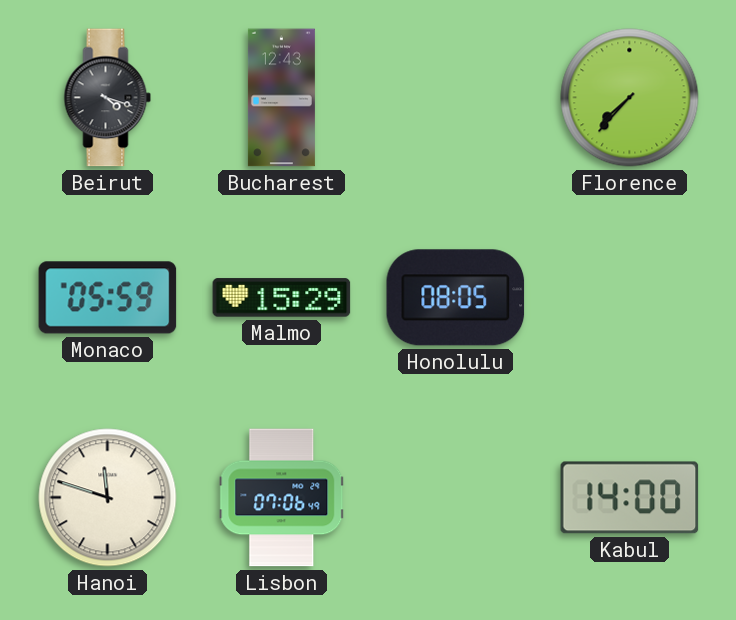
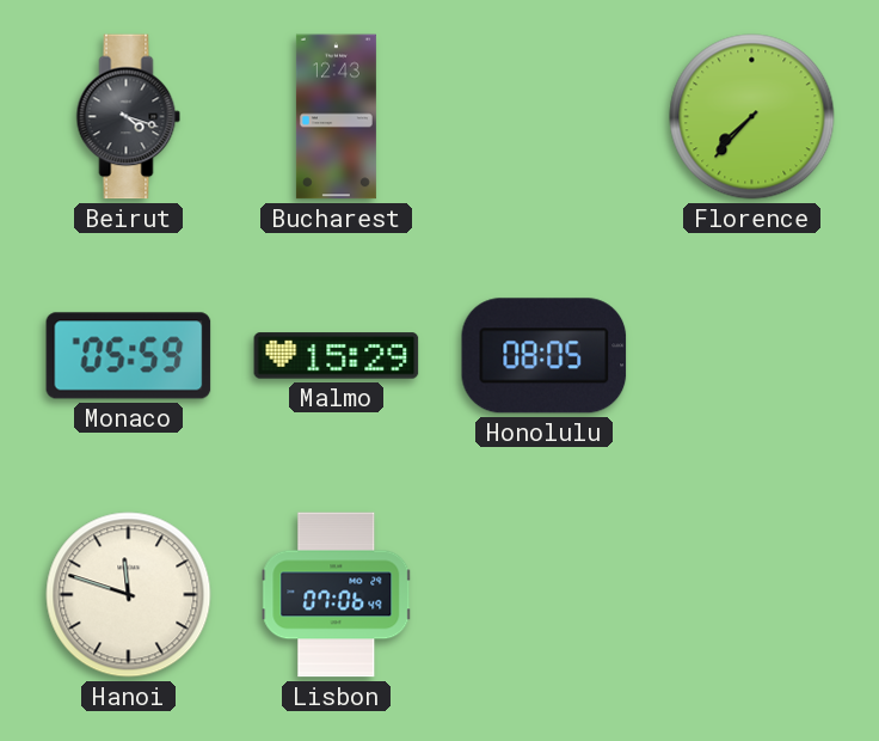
Kabul: 14:00 -> none
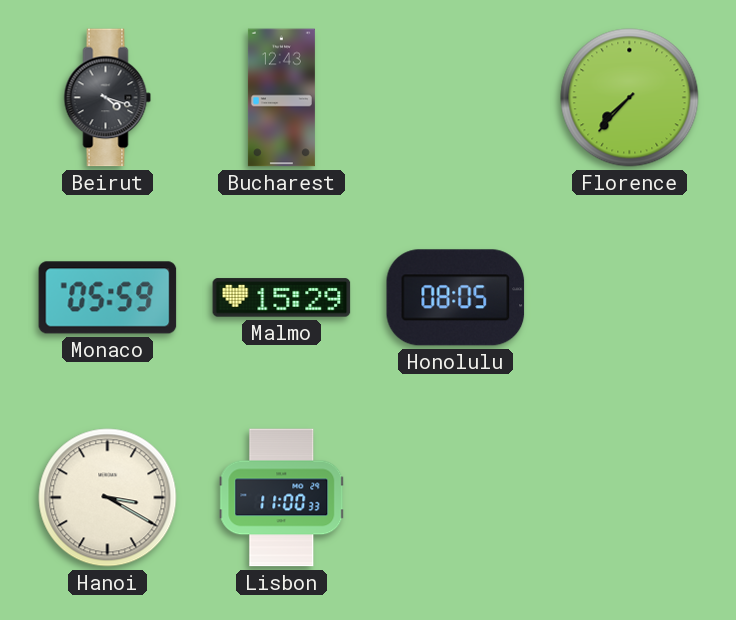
Hanoi: 11:48 -> 3:20
Lisbon: 07:06 -> 11:00
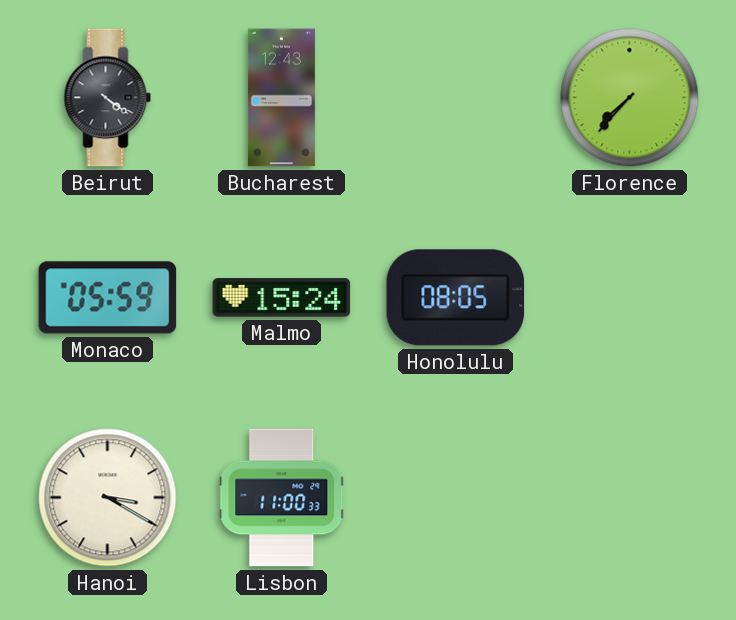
Beirut: 4:18 -> 4:21
Malmo: 15:29 -> 15:24
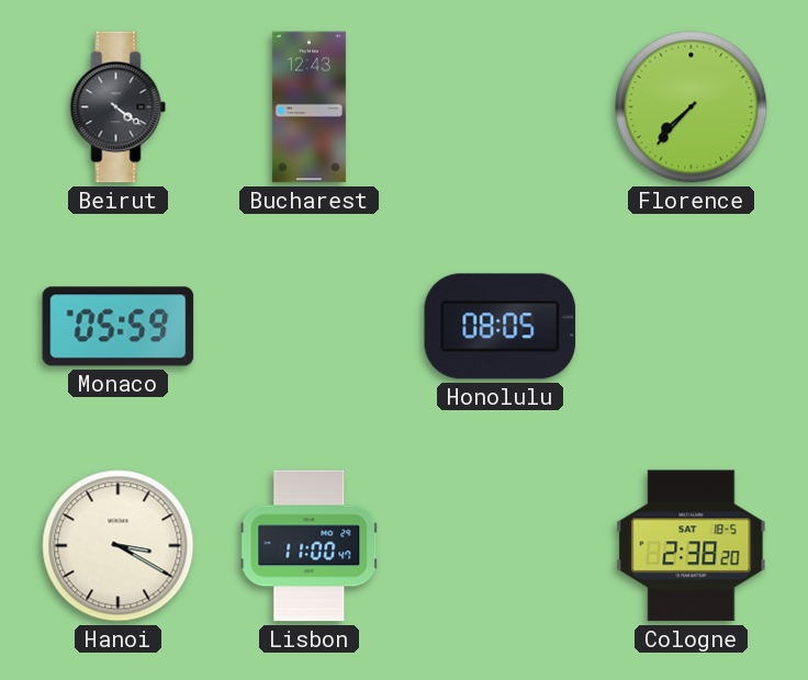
Malmo: 15:24 -> none
Lisbon: 11:00:33 -> 11:00:47
Cologne: none -> 2:38
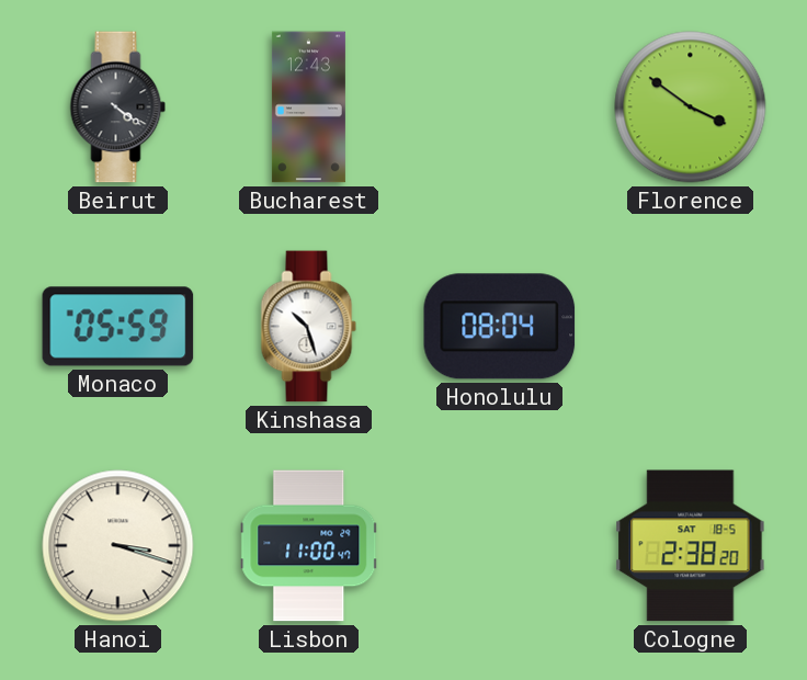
Florence: 7:37 -> 3:51
Kinshasa: none -> 10:27
Honolulu: 08:05 -> 08:04
Hanoi: 3:20 -> 3:18
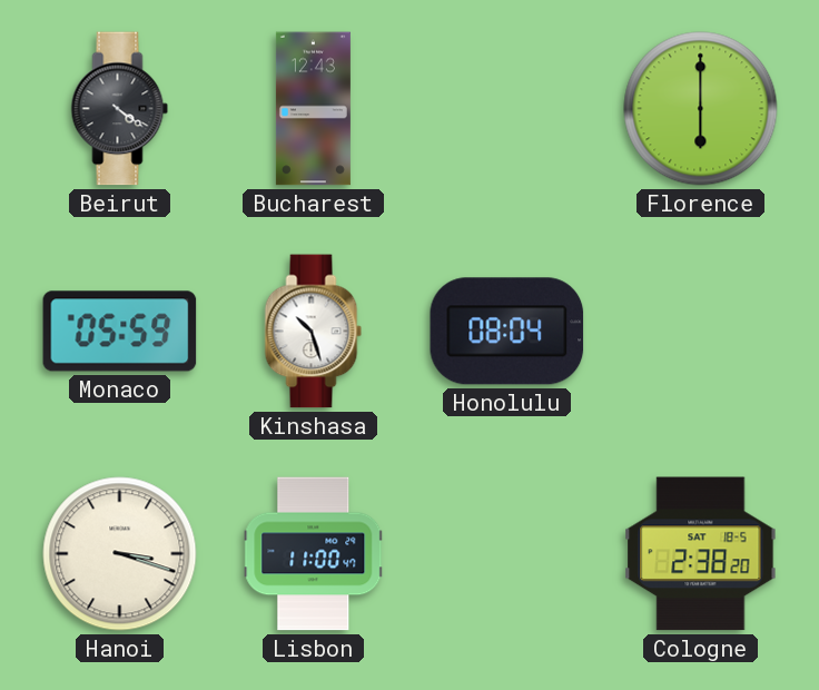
Florence: 3:51 -> 6:00
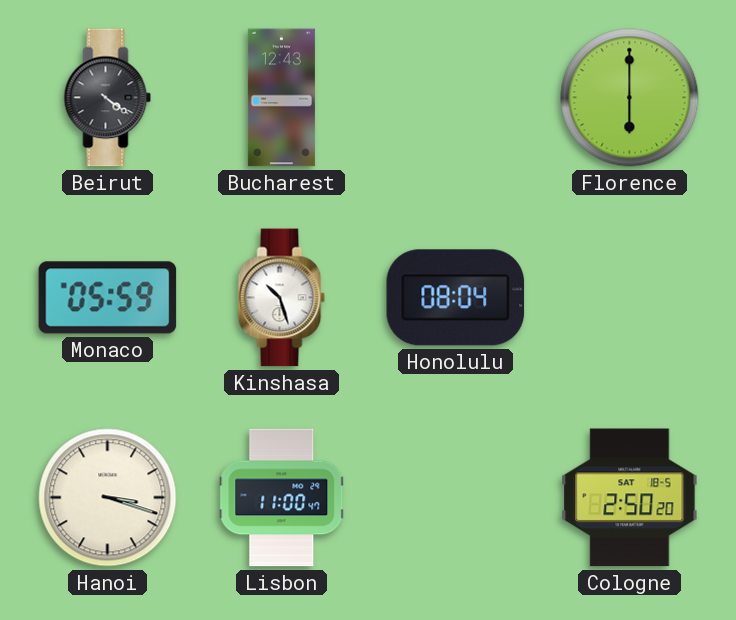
Cologne: 2:38 -> 2:50
